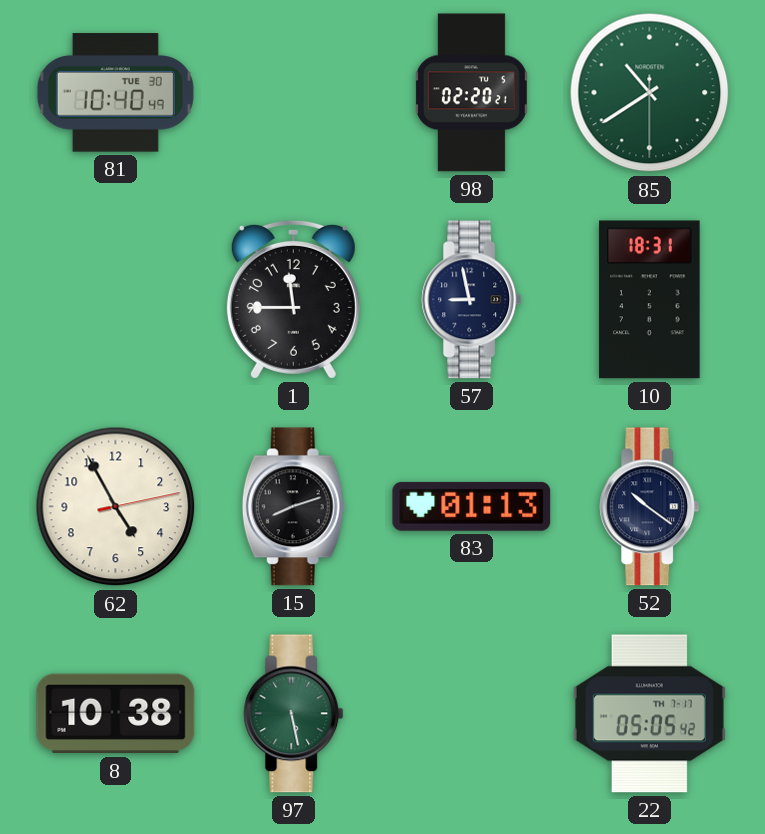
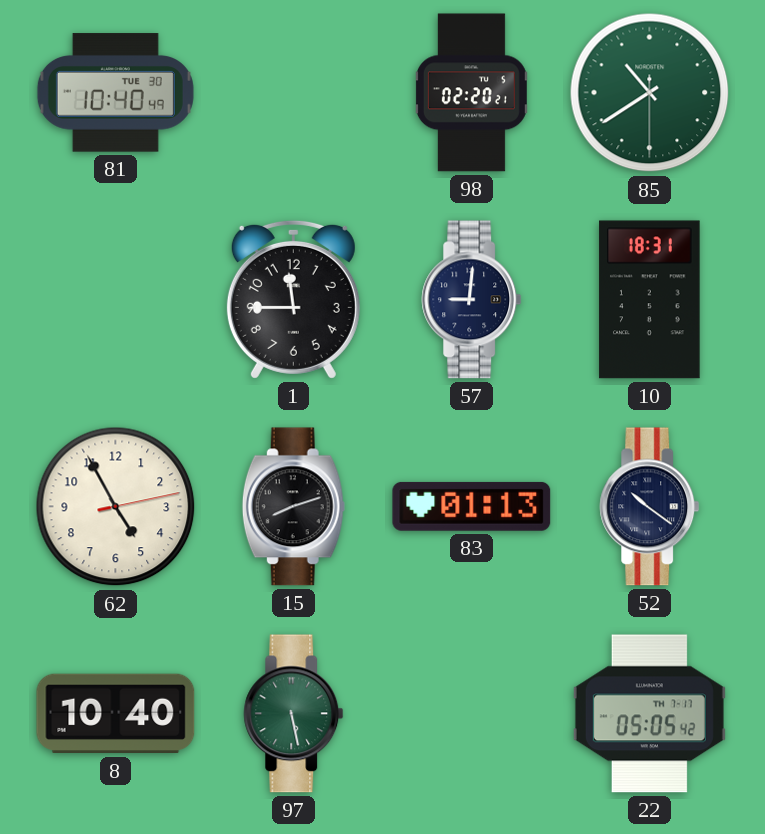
57: 8:58 -> 9:01
8: 10:38 -> 10:40
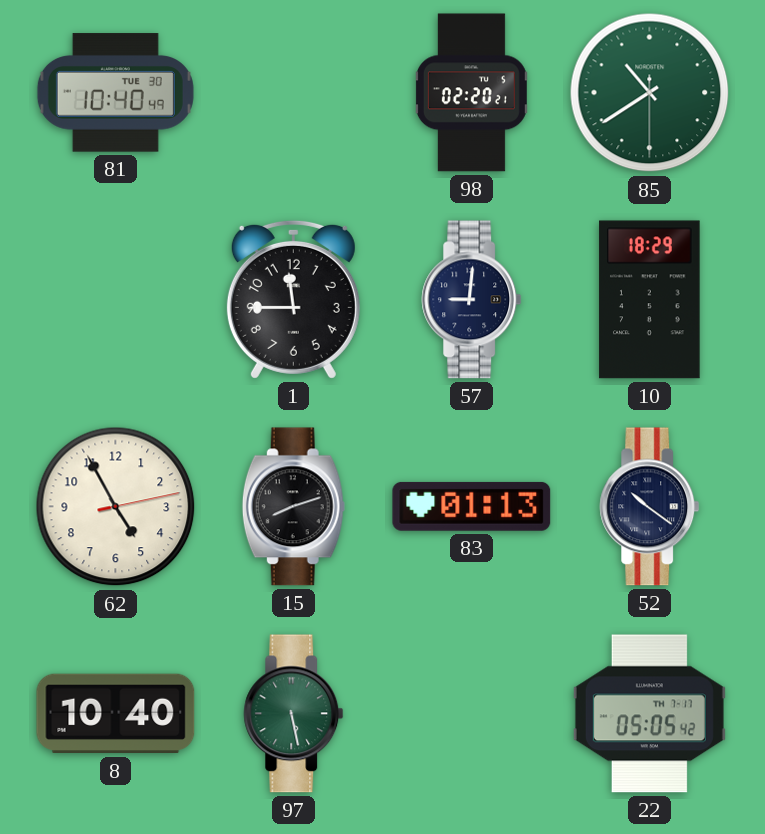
10: 18:31 -> 18:29
